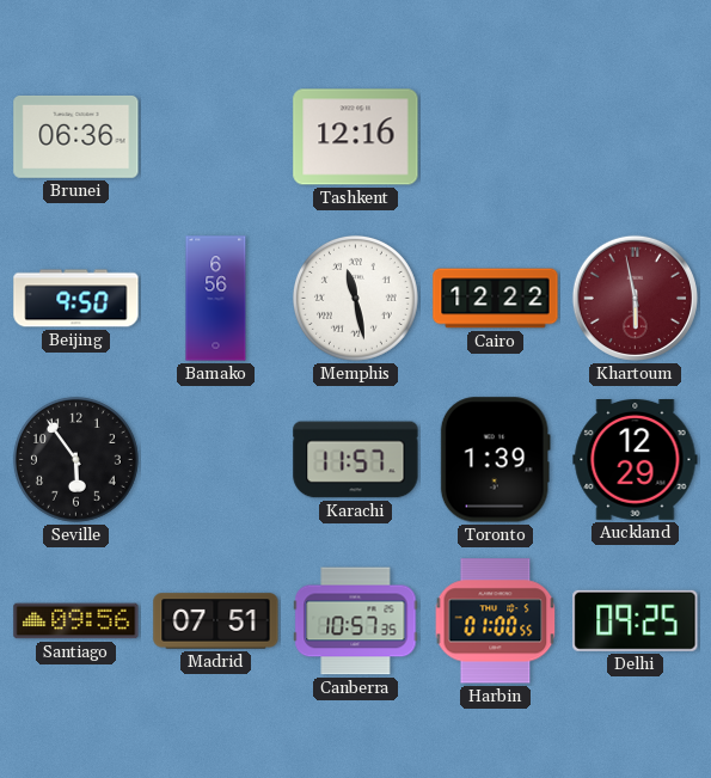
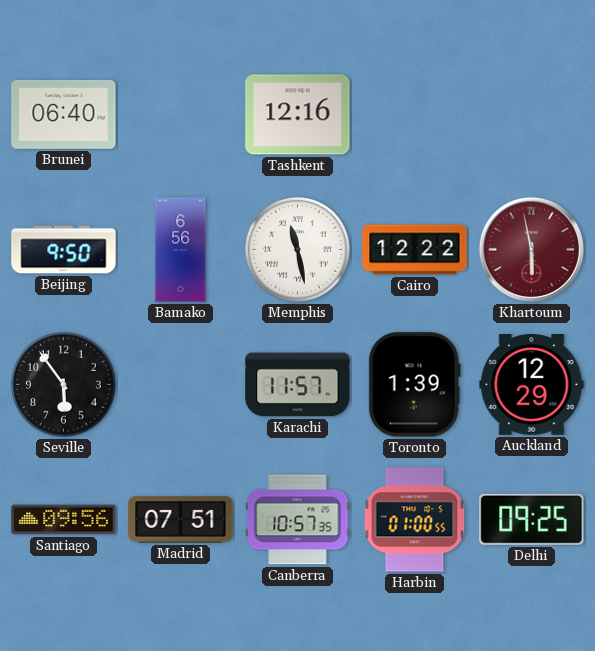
Brunei: 06:36 -> 06:40
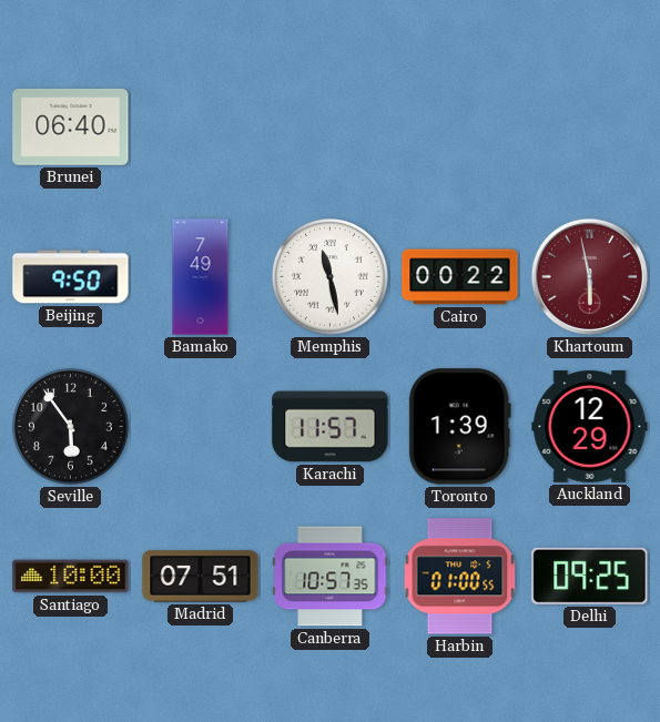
Tashkent: 12:16 -> none
Bamako: 6:56 -> 7:49
Cairo: 12:22 -> 00:22
Santiago: 09:56 -> 10:00
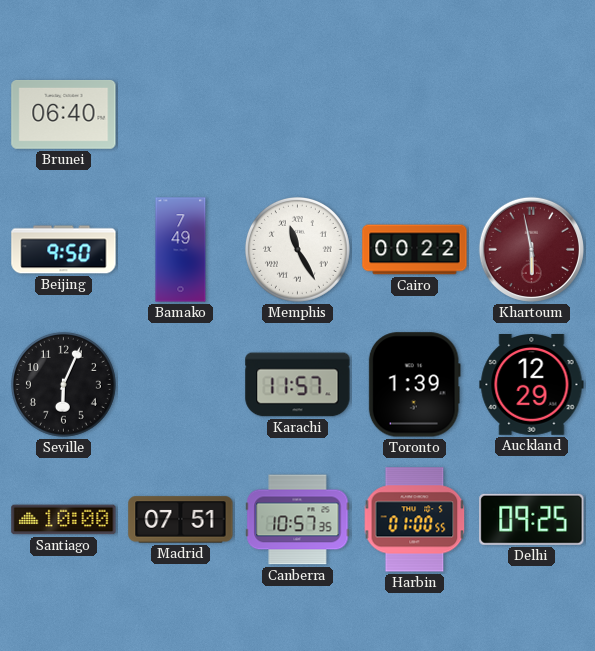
Memphis: 11:28 -> 11:25
Seville: 5:54 -> 6:04
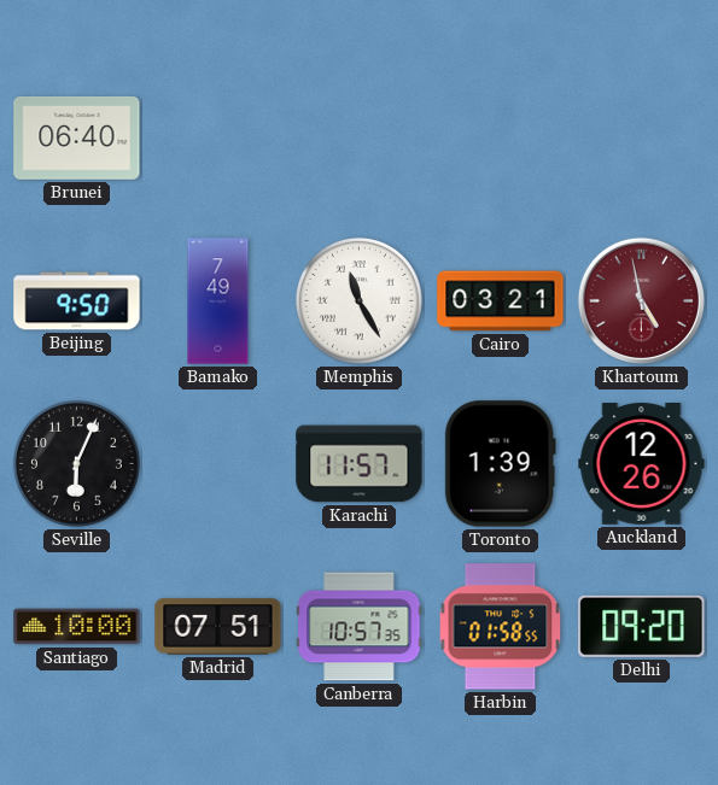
Cairo: 00:22 -> 03:21
Khartoum: 5:58 -> 4:58
Auckland: 12:29 -> 12:26
Harbin: 01:00 -> 01:58
Delhi: 09:25 -> 09:20
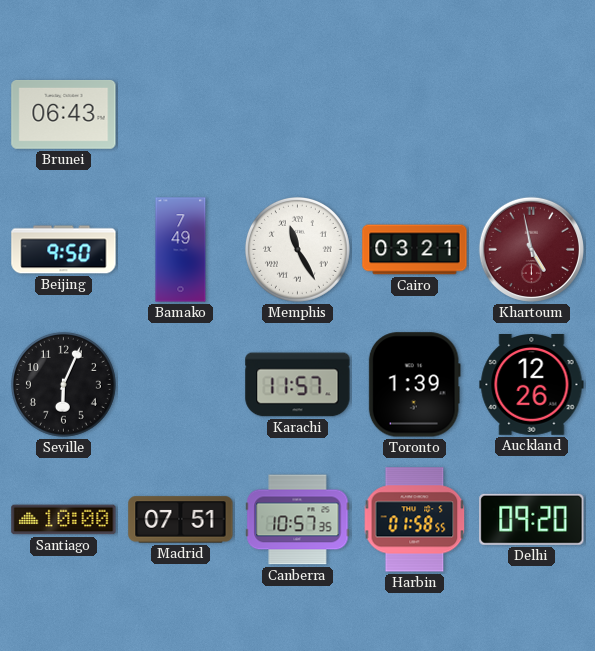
Brunei: 06:40 -> 06:43
